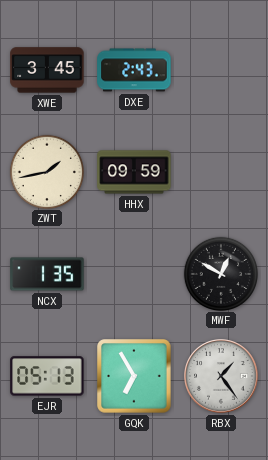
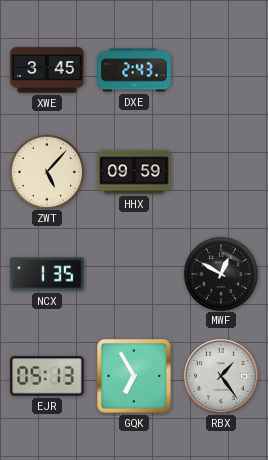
ZWT: 1:43 -> 5:07
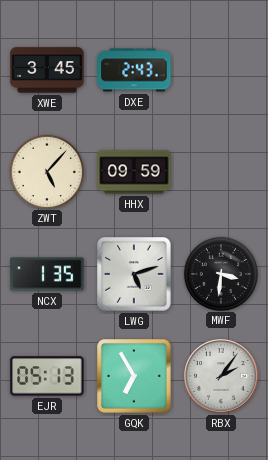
LWG: none -> 5:12
MWF: 12:50 -> 3:31
RBX: 1:24 -> 2:06
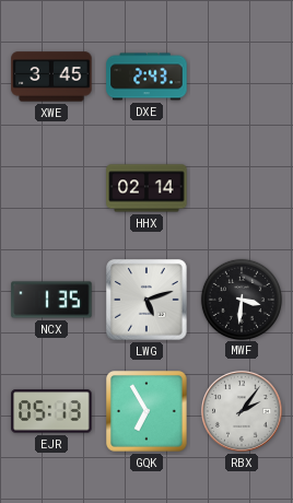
ZWT: 5:07 -> none
HHX: 09:59 -> 02:14
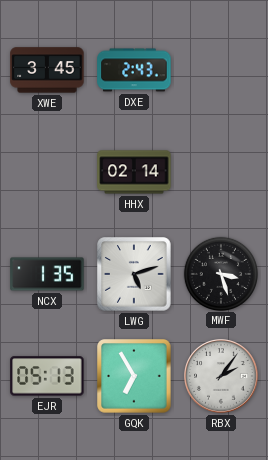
MWF: 3:31 -> 3:27
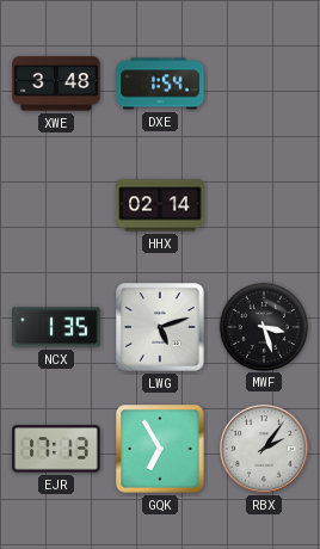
XWE: 3:45 -> 3:48
DXE: 2:43 -> 1:54
EJR: 05:13 -> 17:13
